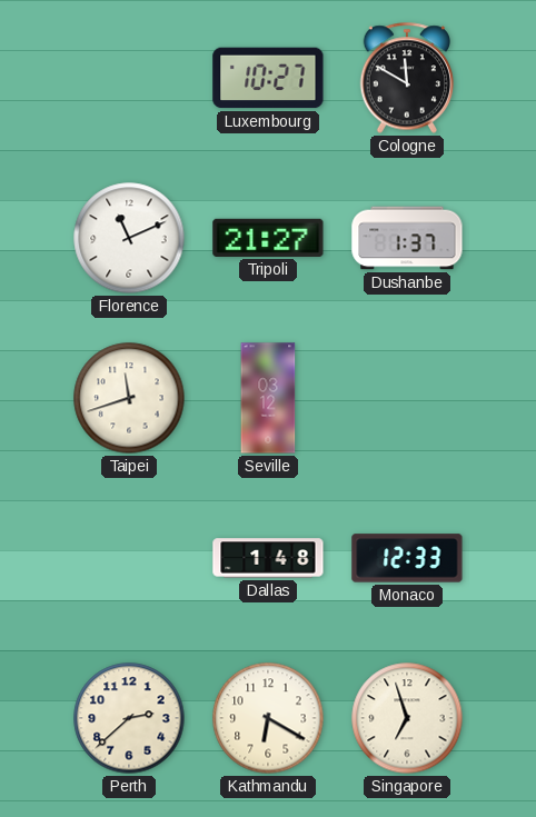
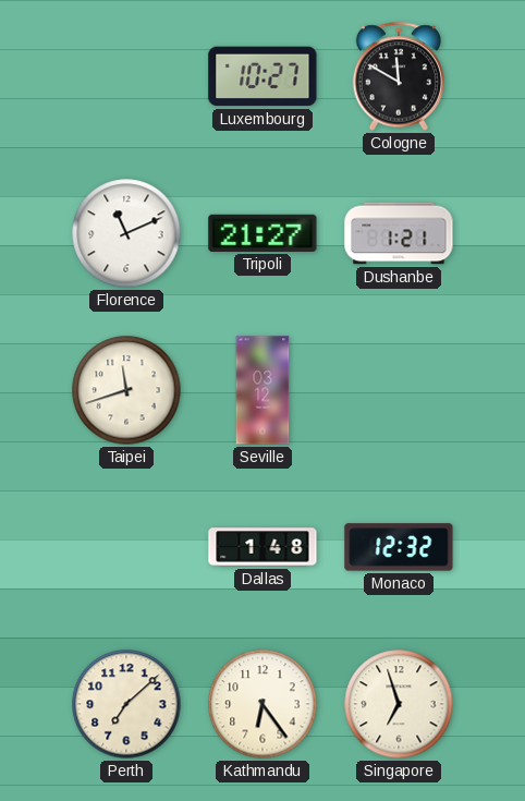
Dushanbe: 1:37 -> 1:21
Monaco: 12:33 -> 12:32
Perth: 2:38 -> 7:08
Kathmandu: 6:20 -> 6:24
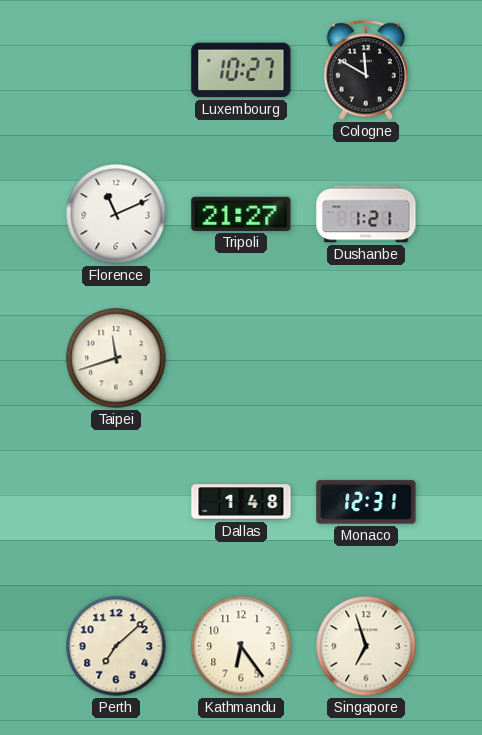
Seville: 03:12 -> none
Monaco: 12:32 -> 12:31
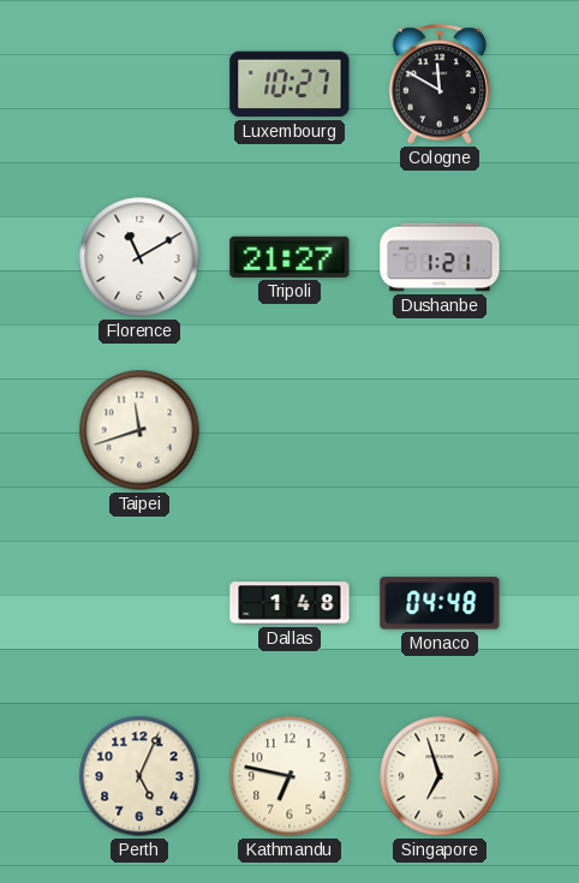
Florence: 11:11 -> 11:10
Monaco: 12:31 -> 04:48
Perth: 7:08 -> 5:04
Kathmandu: 6:24 -> 6:47
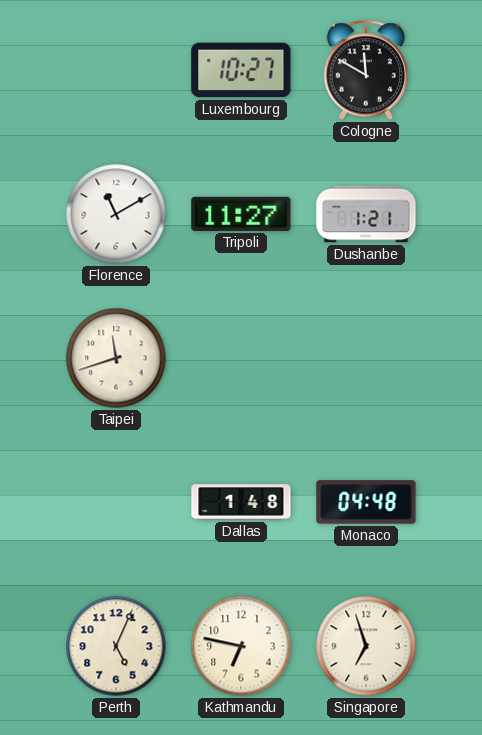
Tripoli: 21:27 -> 11:27
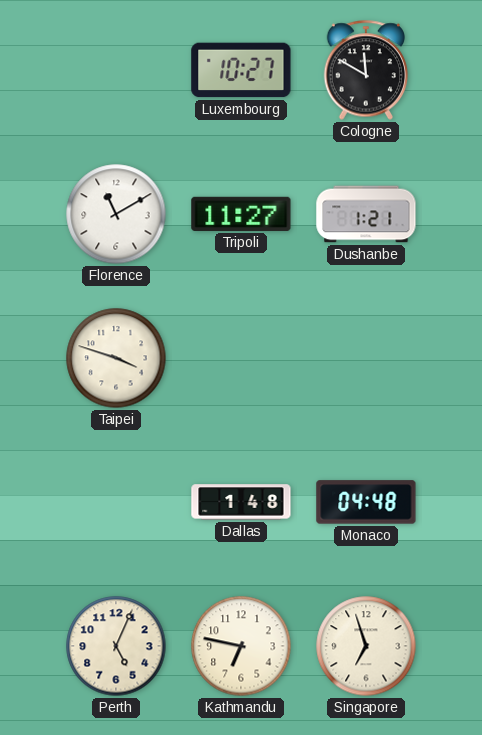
Taipei: 11:42 -> 3:48
